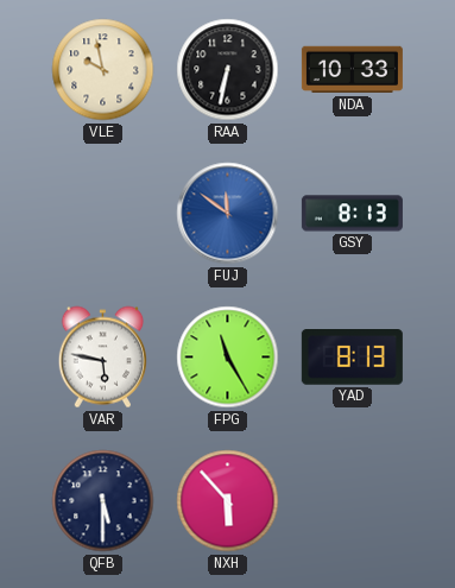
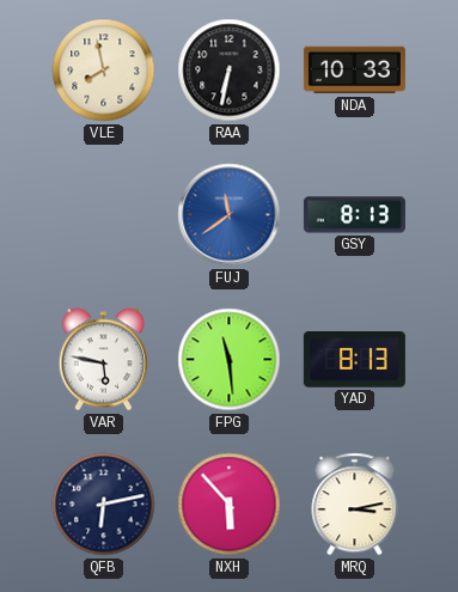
VLE: 9:58 -> 7:58
FUJ: 11:51 -> 11:39
FPG: 11:25 -> 11:29
QFB: 5:30 -> 6:13
MRQ: none -> 3:13
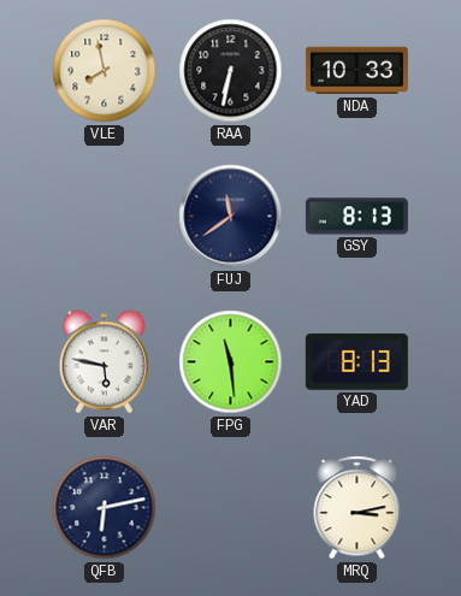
FUJ dial: blue -> navy
NXH: 5:53 -> none
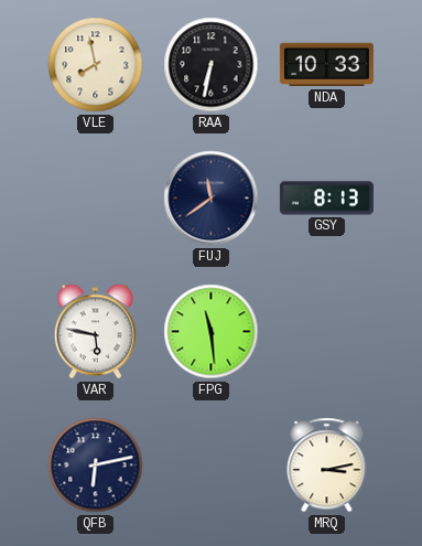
YAD: 8:13 -> none
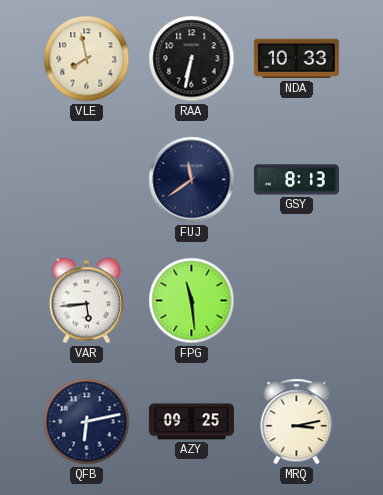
VAR: 5:47 -> 5:44
AZY: none -> 09:25
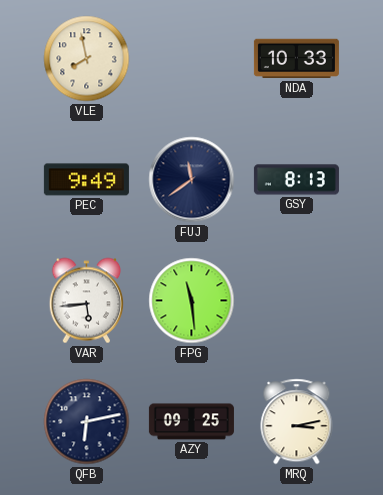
RAA: 6:32 -> none
PEC: none -> 9:49
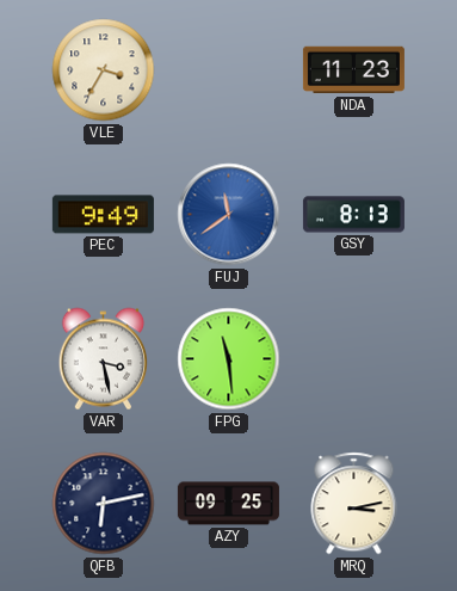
VLE: 7:58 -> 3:35
NDA: 10:33 -> 11:23
FUJ dial: navy -> blue
VAR: 5:44 -> 3:28
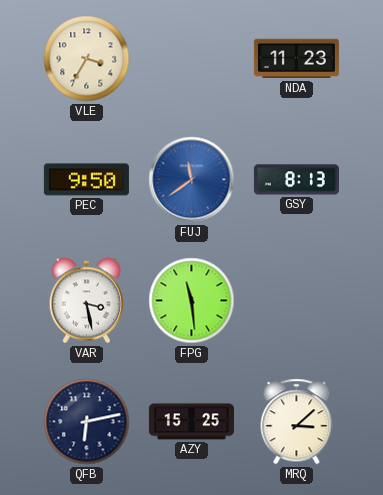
PEC: 9:49 -> 9:50
AZY: 09:25 -> 15:25
MRQ: 3:13 -> 3:08
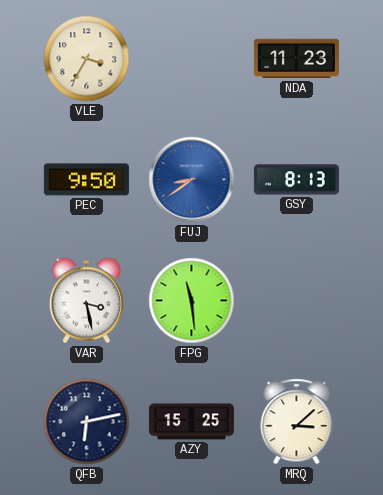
FUJ: 11:39 -> 8:39
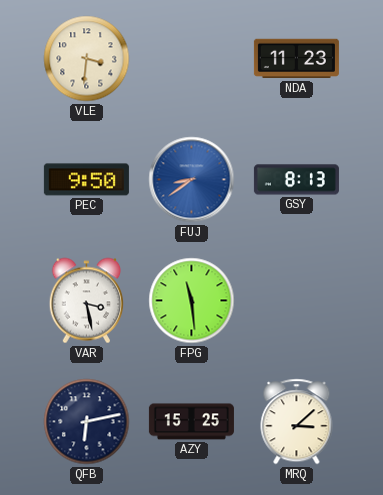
VLE: 3:35 -> 3:31
